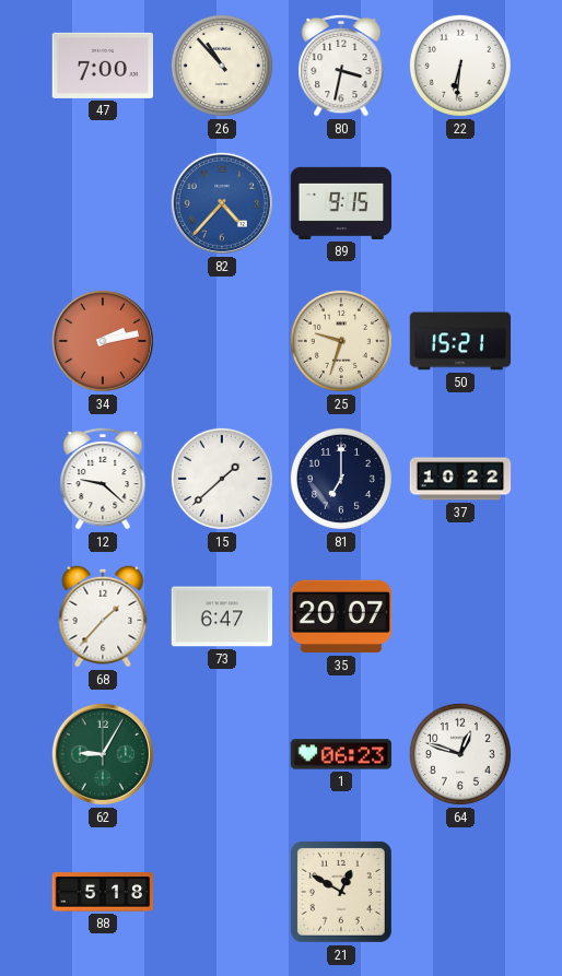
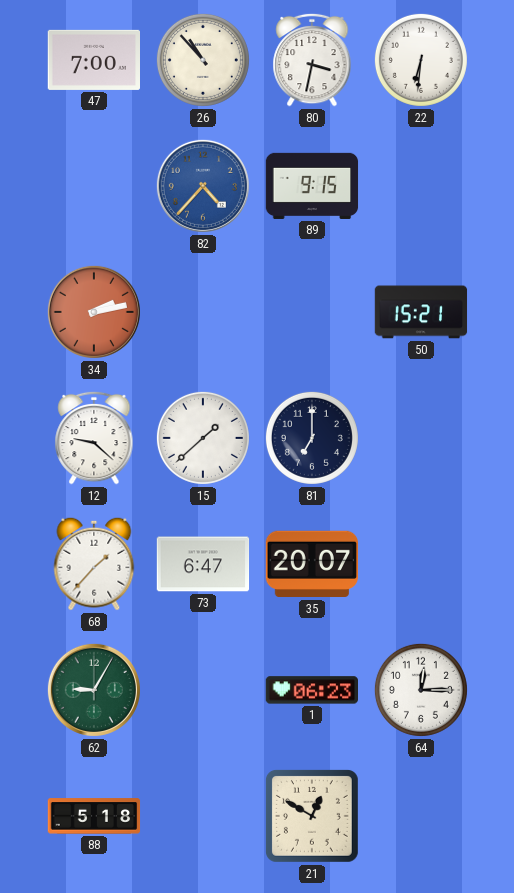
25: 9:33 -> none
37: 10:22 -> none
64: 12:48 -> 12:15
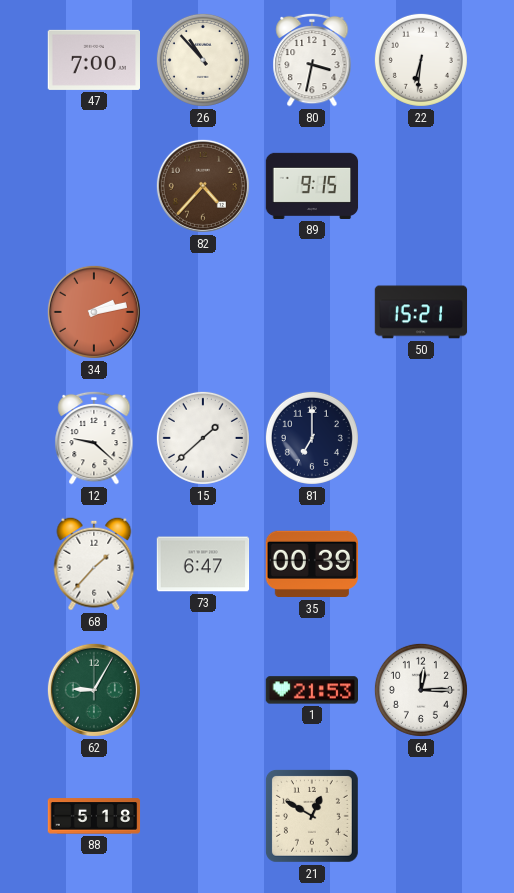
82 dial: blue -> brown
35: 20:07 -> 00:39
1: 06:23 -> 21:53
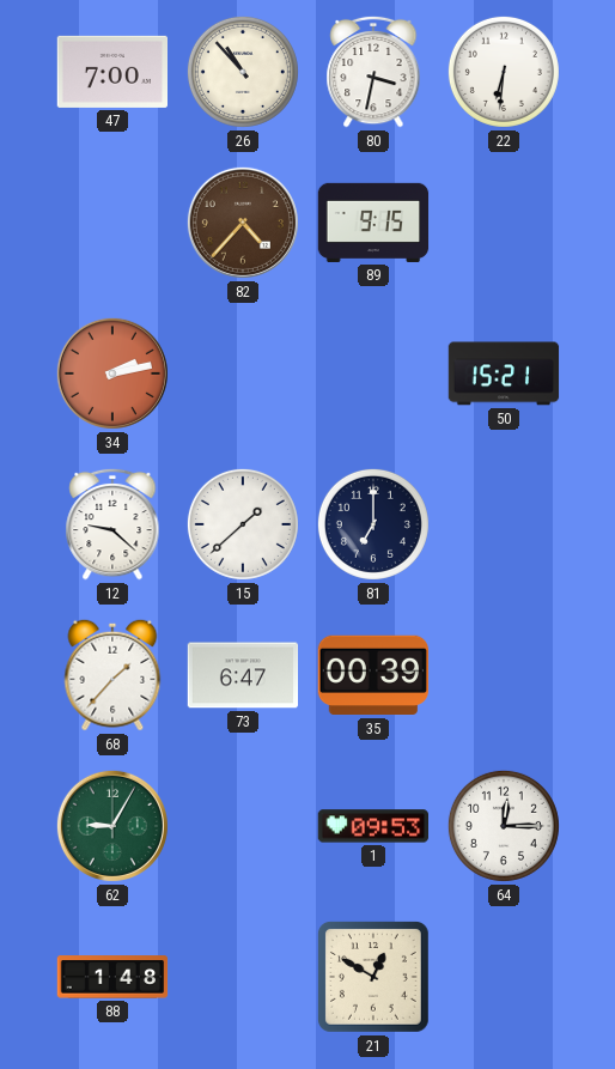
1: 21:53 -> 09:53
88: 5:18 -> 1:48
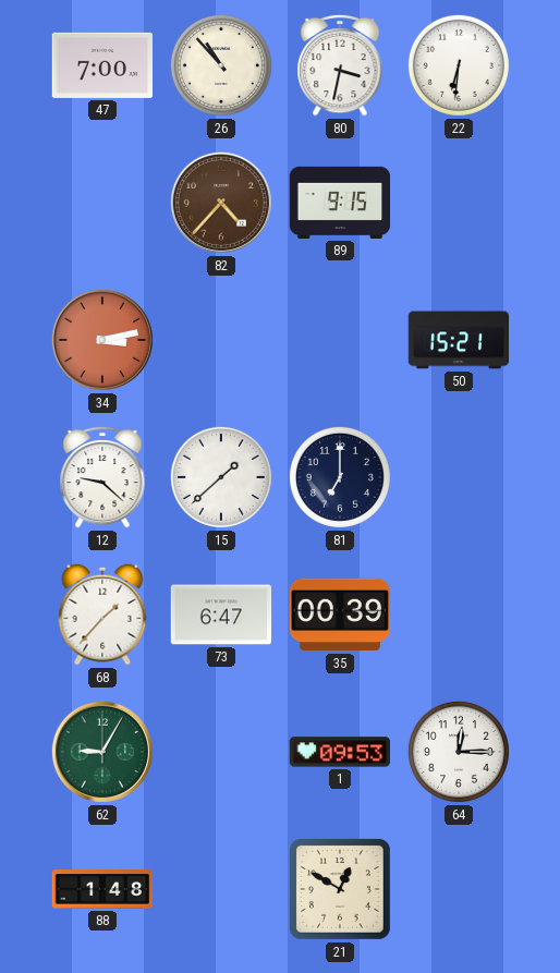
34: 2:13 -> 3:13
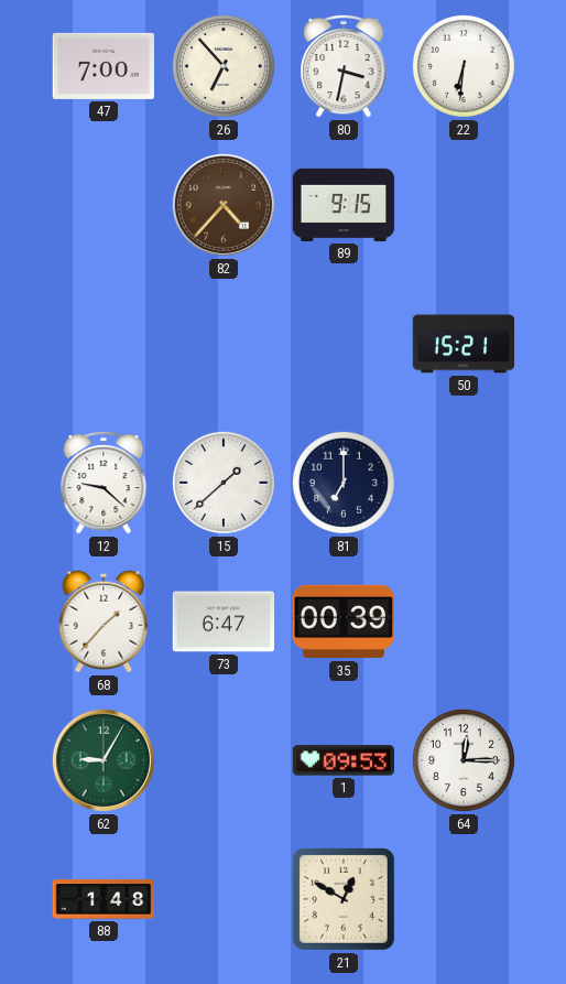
26: 10:53 -> 6:53
34: 3:13 -> none
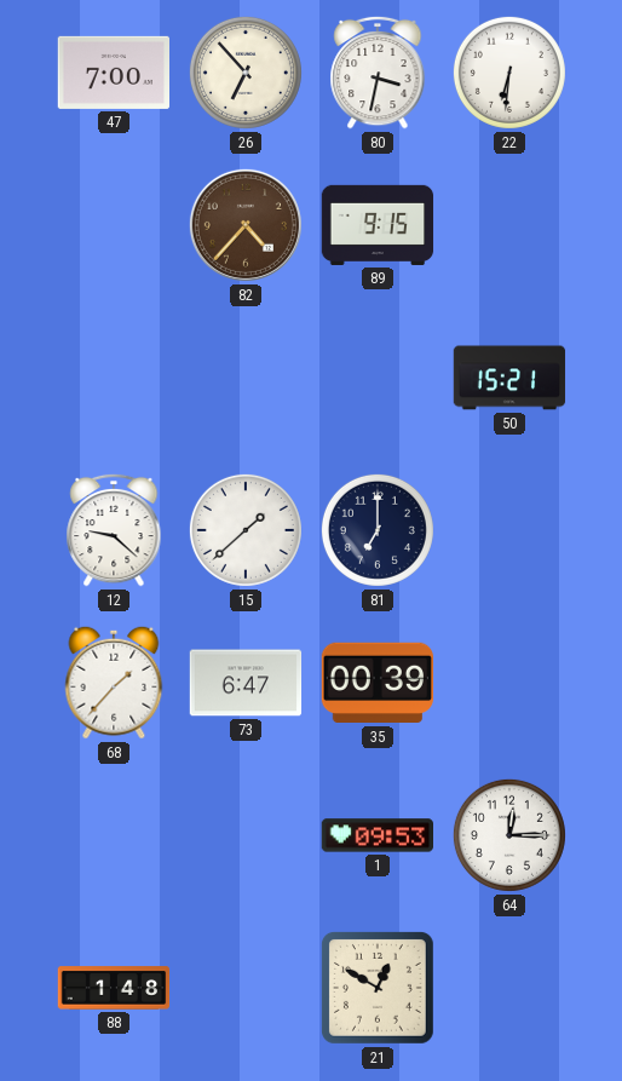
62: 9:05 -> none
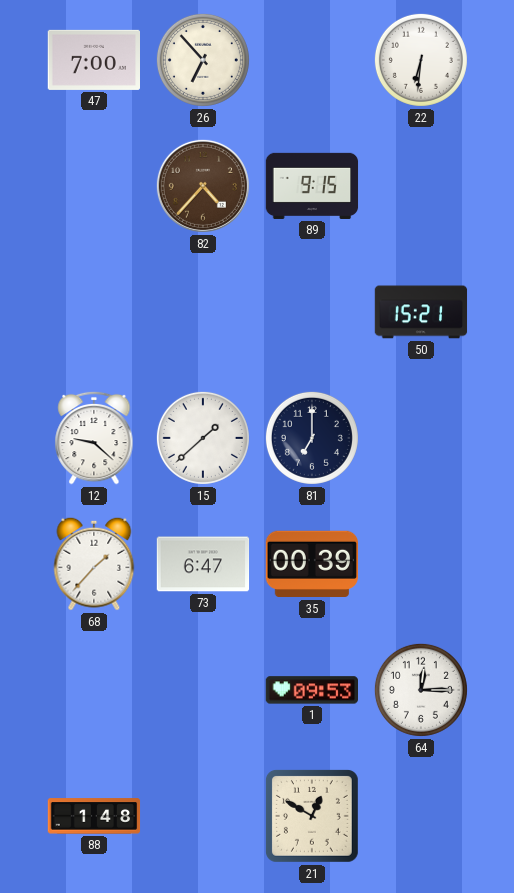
80: 3:32 -> none
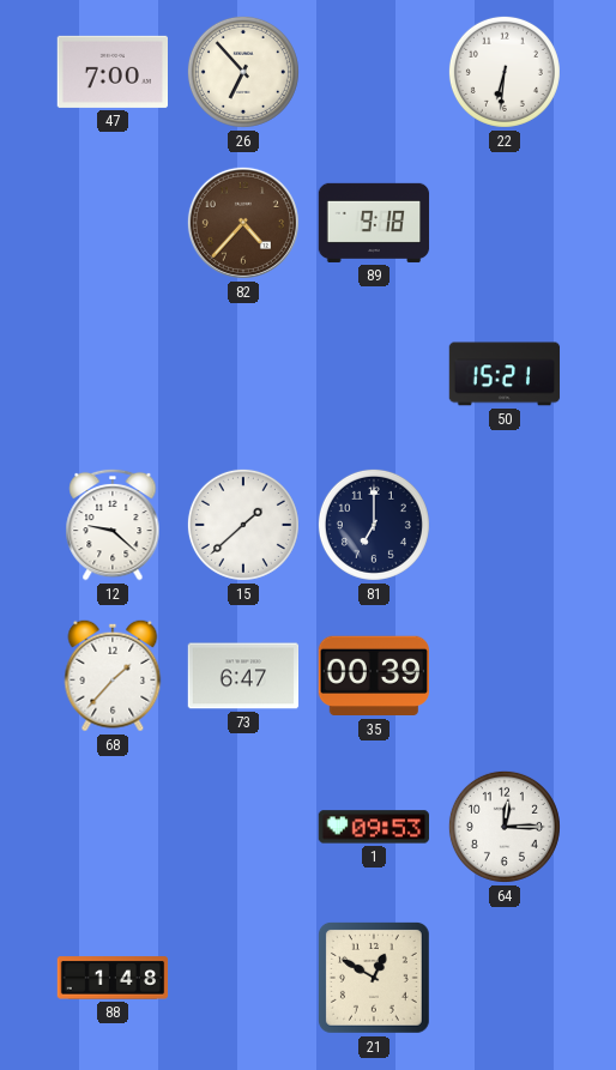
89: 9:15 -> 9:18
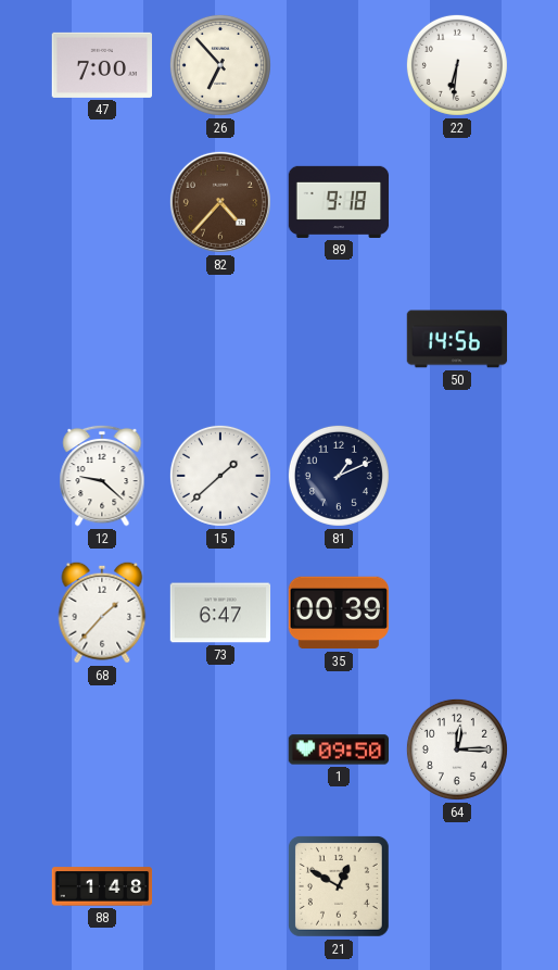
50: 15:21 -> 14:56
81: 7:00 -> 1:11
1: 09:53 -> 09:50
